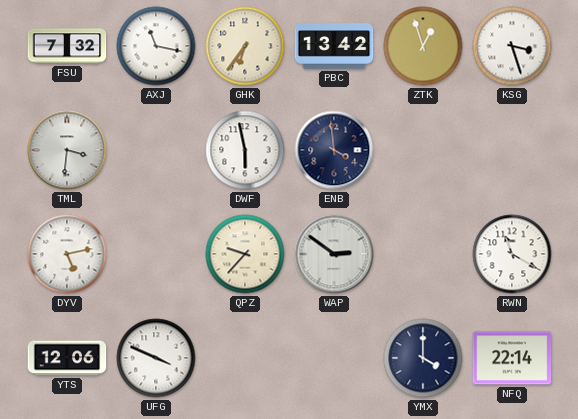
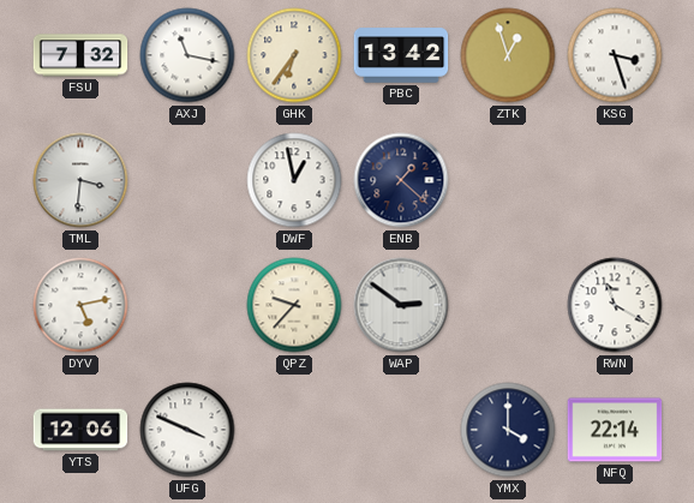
DWF: 5:58 -> 12:58
ENB: 3:59 -> 1:22
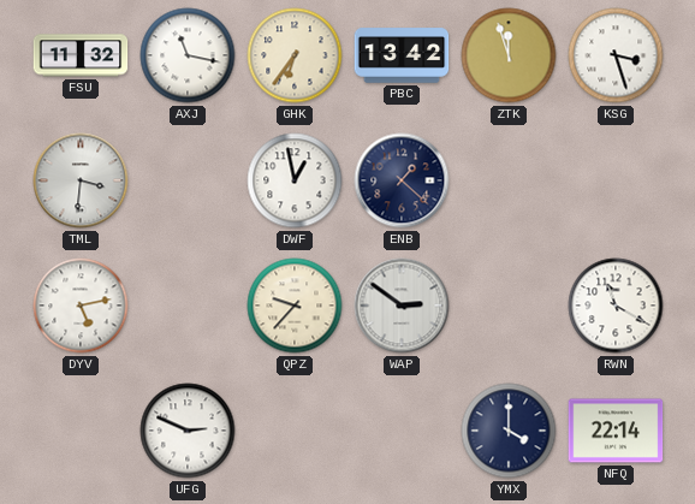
FSU: 7:32 -> 11:32
ZTK: 12:57 -> 11:57
YTS: 12:06 -> none
UFG: 3:49 -> 2:49
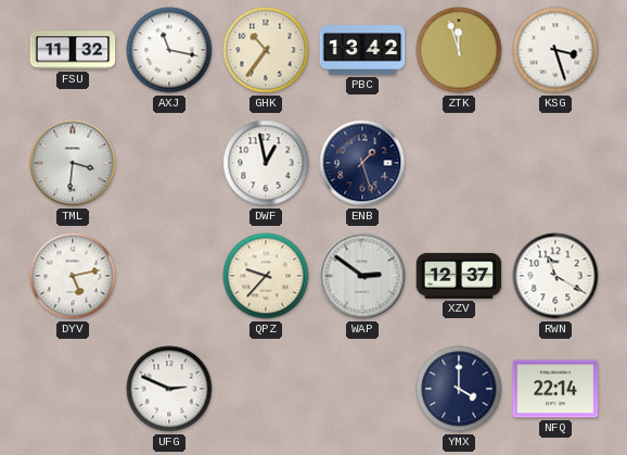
GHK: 6:36 -> 10:36
ENB: 1:22 -> 1:27
XZV: none -> 12:37
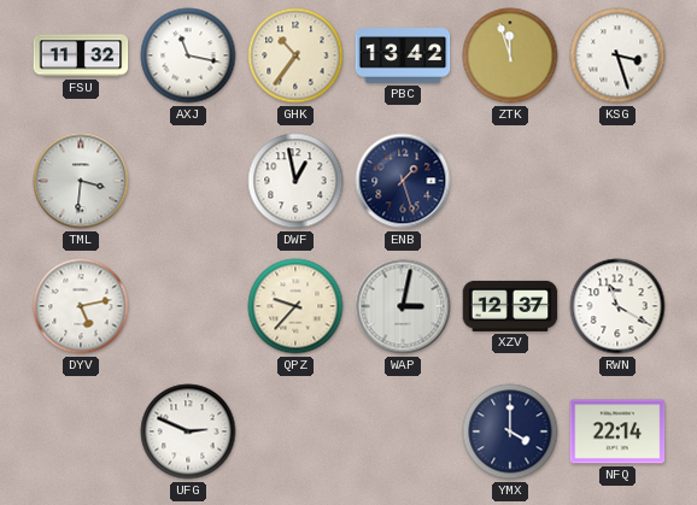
WAP: 2:51 -> 3:02
